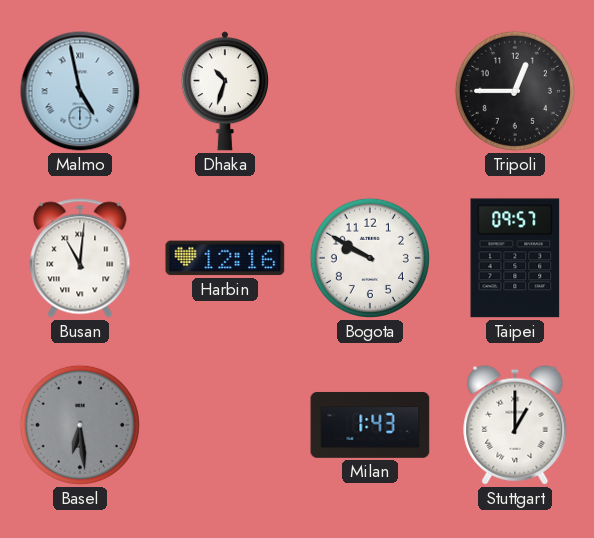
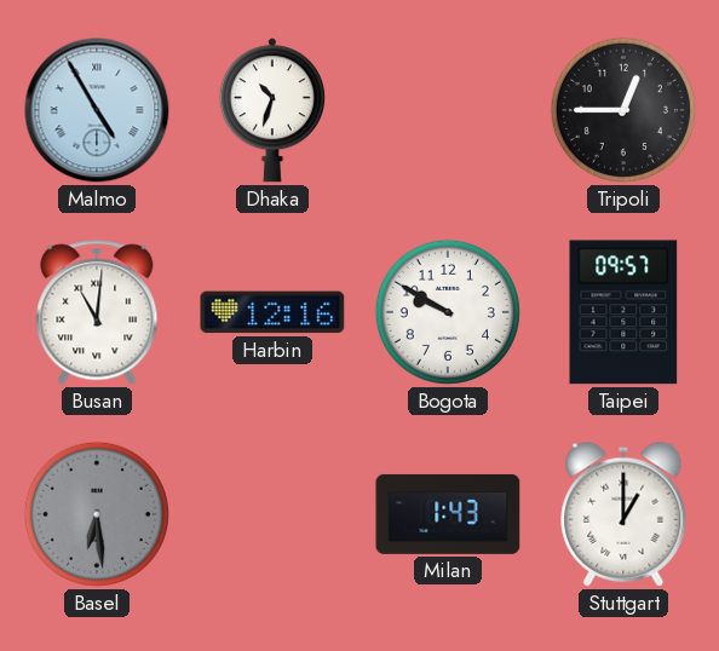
Malmo: 4:58 -> 4:55
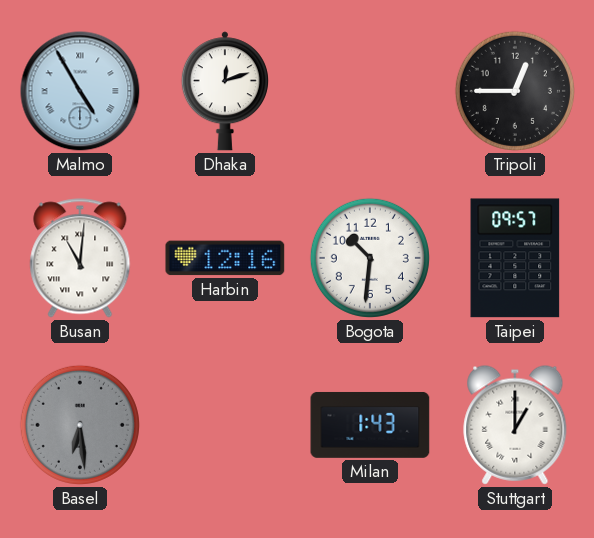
Dhaka: 10:33 -> 12:12
Bogota: 9:50 -> 10:31
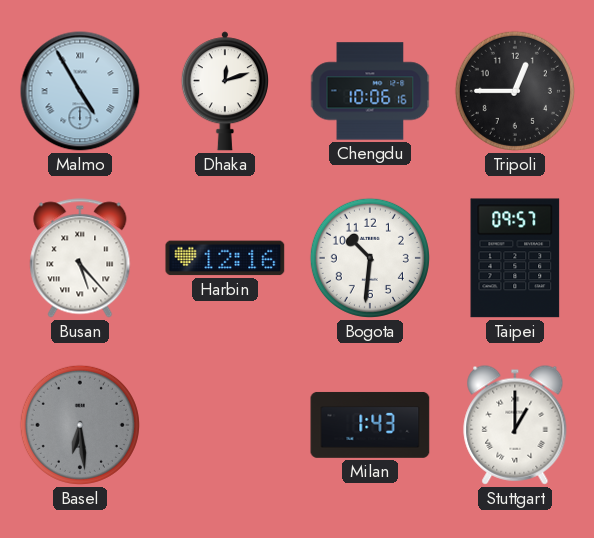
Chengdu: none -> 10:06
Busan: 11:01 -> 5:23
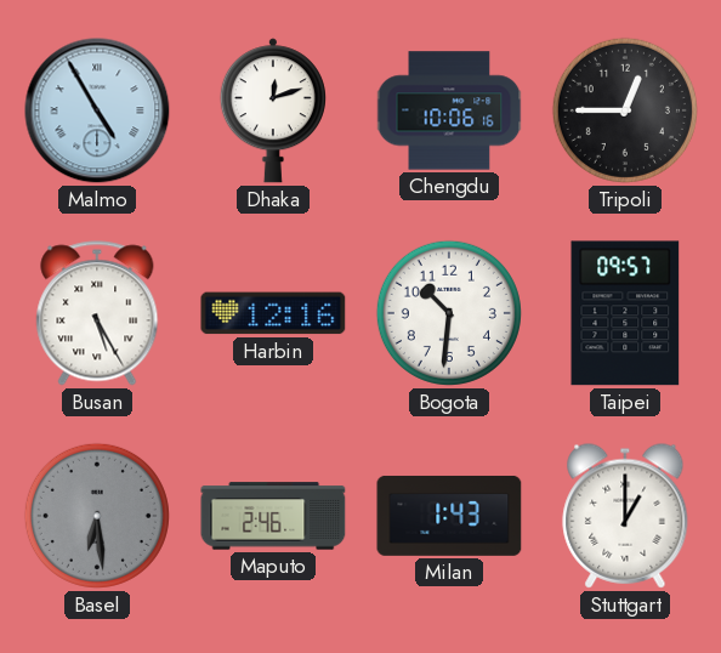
Busan: 5:23 -> 5:25
Maputo: none -> 2:46
